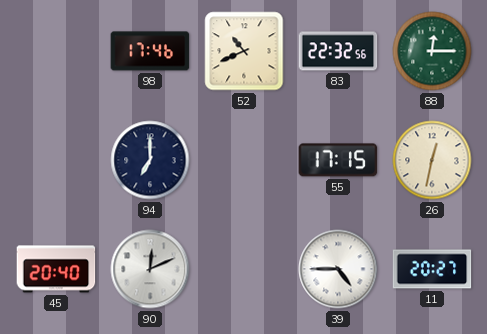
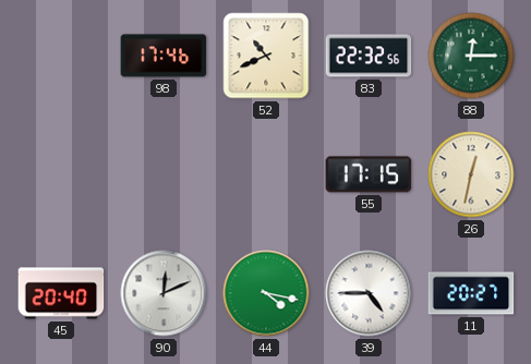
94: 7:00 -> none
44: none -> 4:17
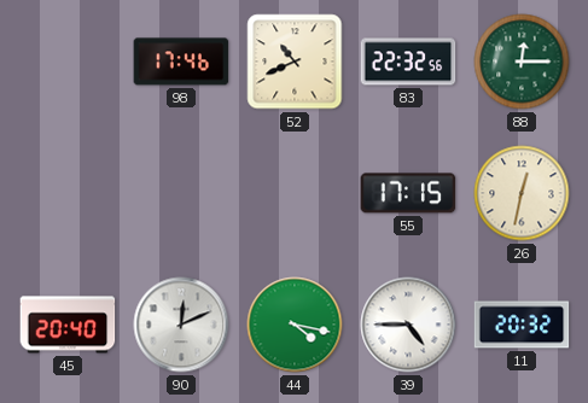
11: 20:27 -> 20:32
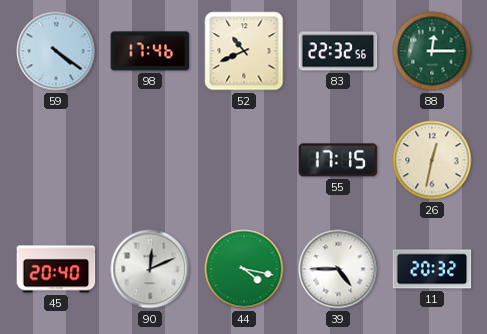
59: none -> 4:21
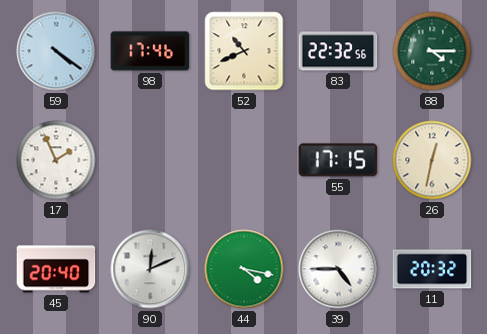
88: 12:15 -> 4:15
17: none -> 1:56
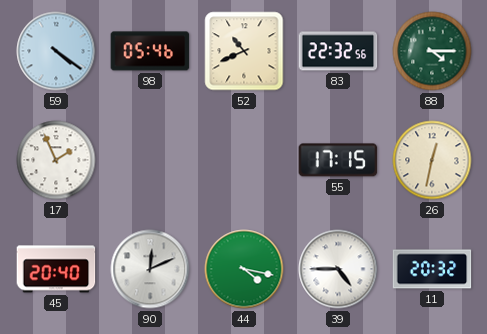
98: 17:46 -> 05:46
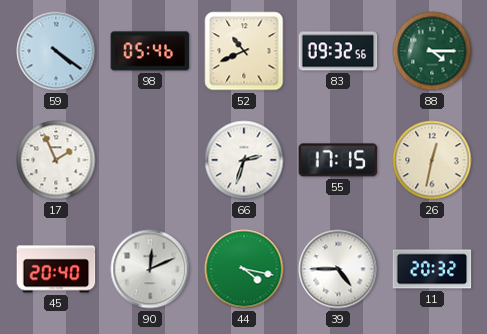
83: 22:32 -> 09:32
66: none -> 2:33
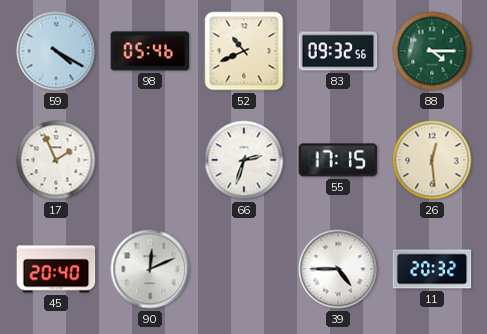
59: 4:21 -> 4:20
26: 12:32 -> 12:29
44: 4:17 -> none
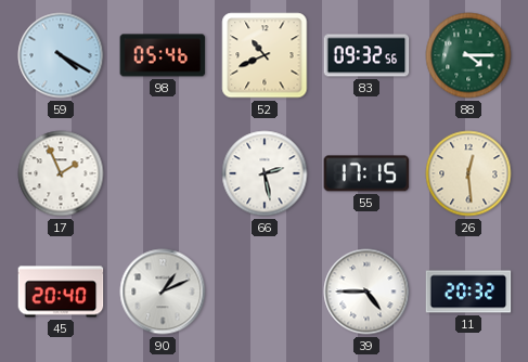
66: 2:33 -> 2:28
90: 12:11 -> 1:11
